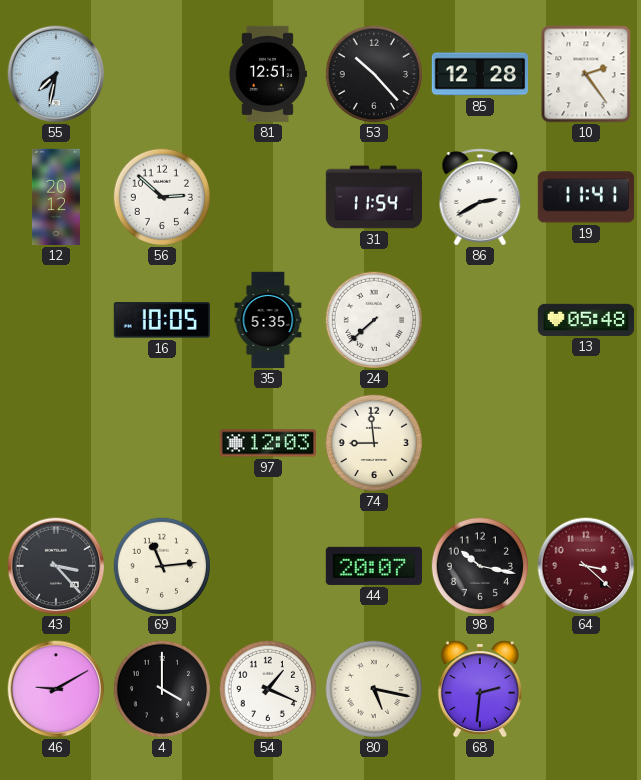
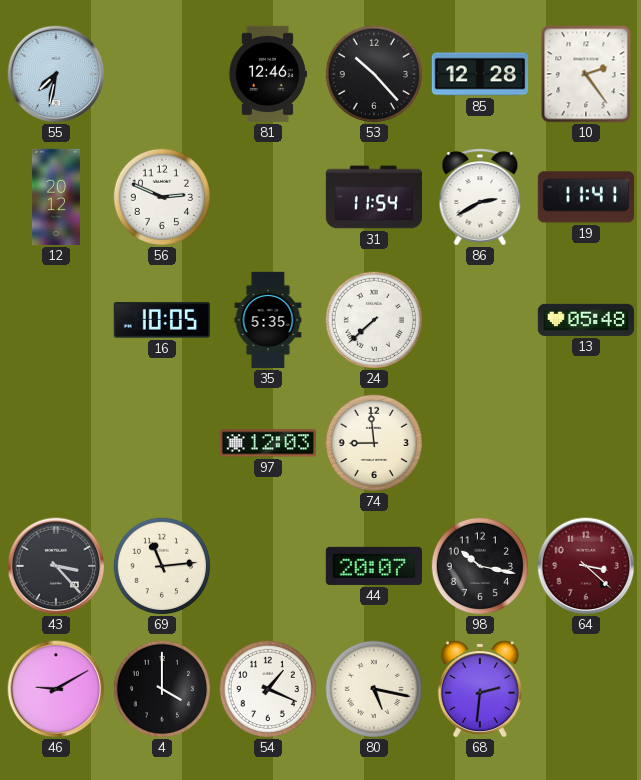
81: 12:51 -> 12:46
56: 2:52 -> 2:49
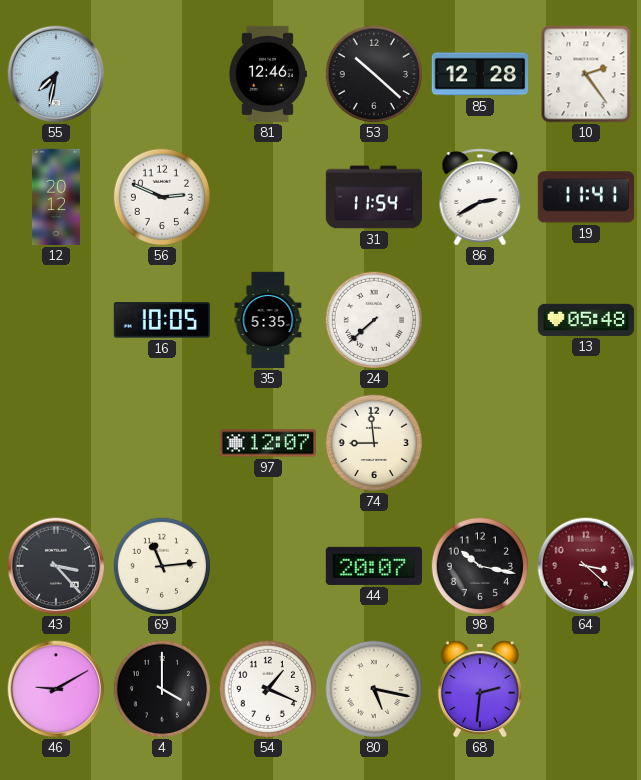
53: 10:23 -> 10:22
97: 12:03 -> 12:07
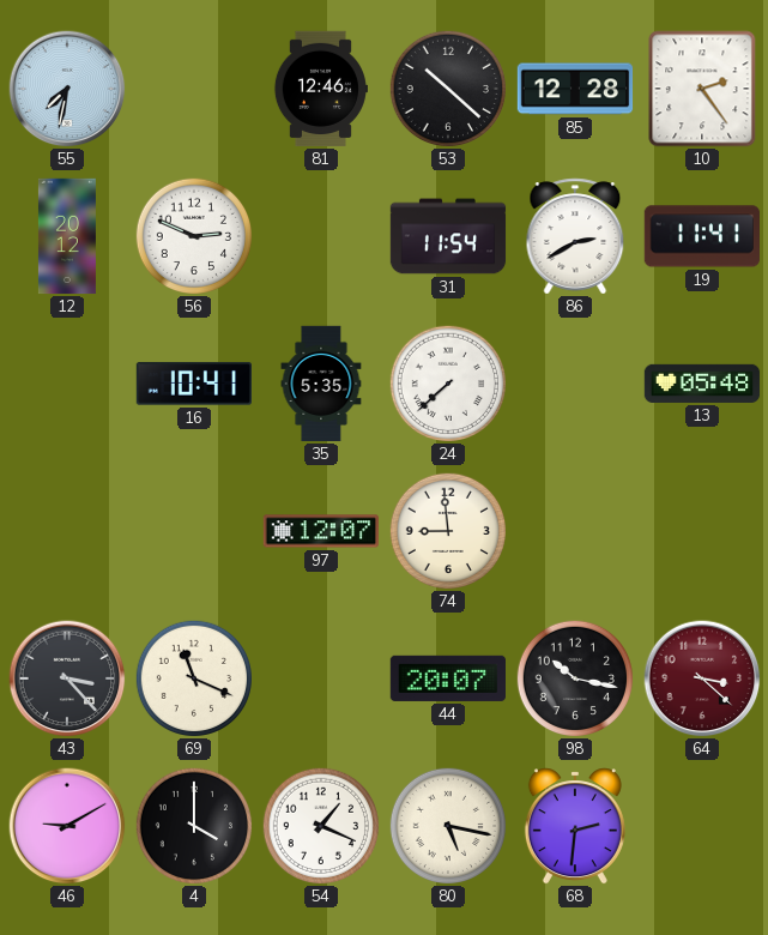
16: 10:05 -> 10:41
69: 11:14 -> 11:19
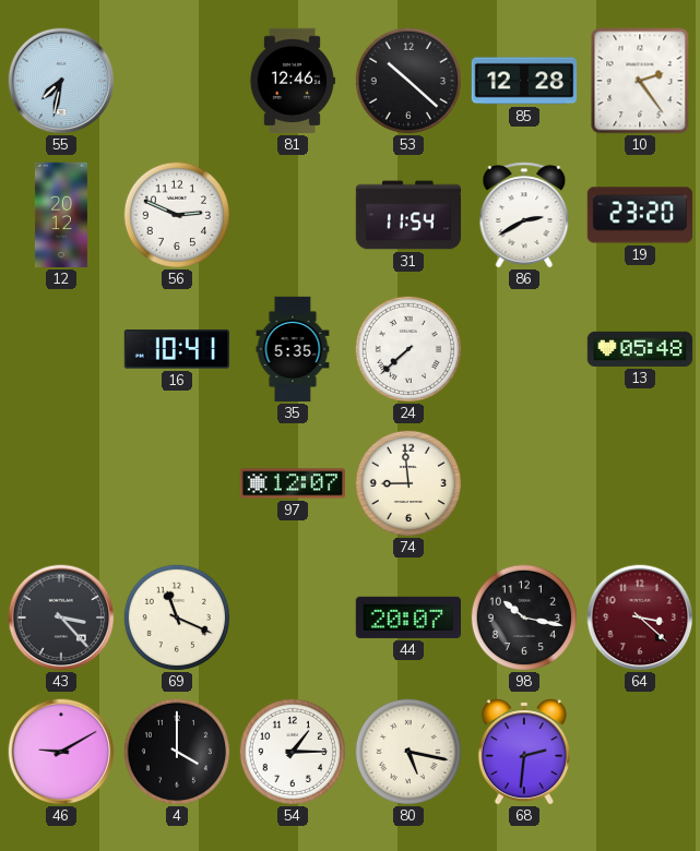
19: 11:41 -> 23:20
54: 1:19 -> 1:15
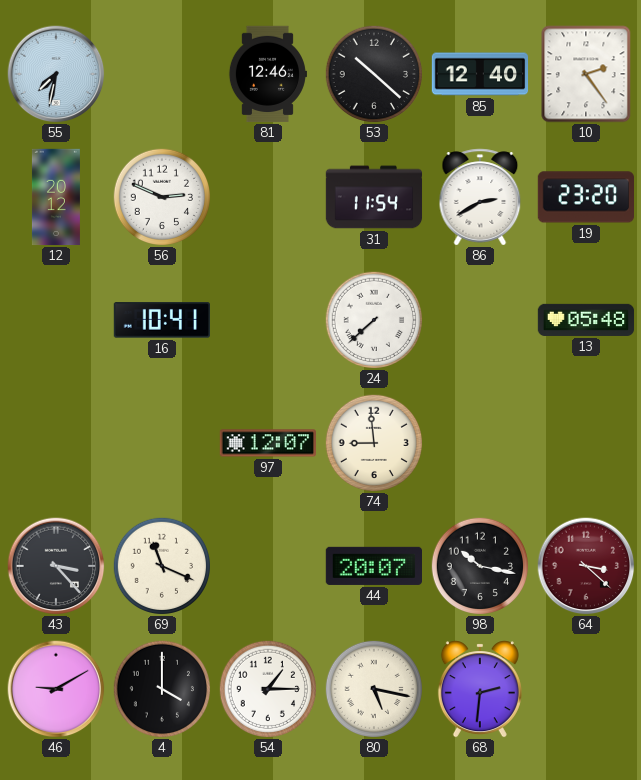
85: 12:28 -> 12:40
35: 5:35 -> none
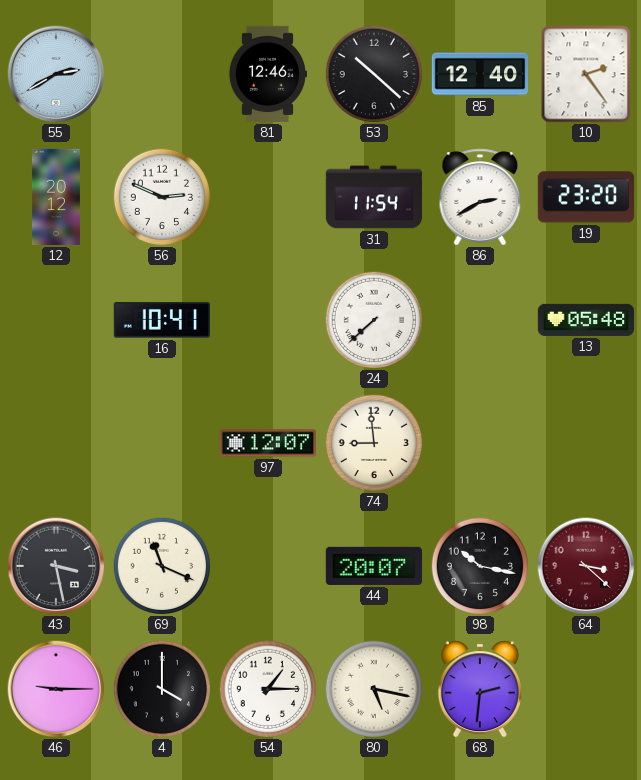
55: 7:32 -> 2:40
43: 3:23 -> 3:28
46: 9:10 -> 9:15
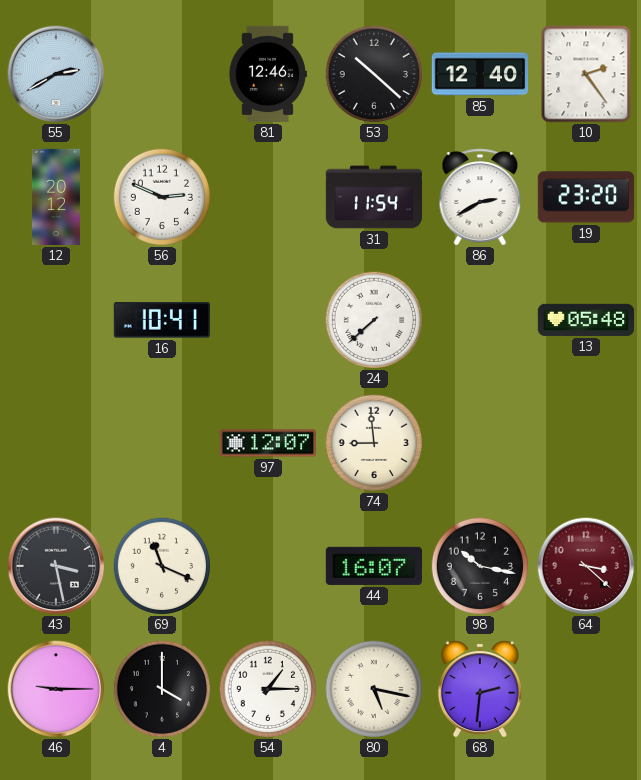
44: 20:07 -> 16:07
